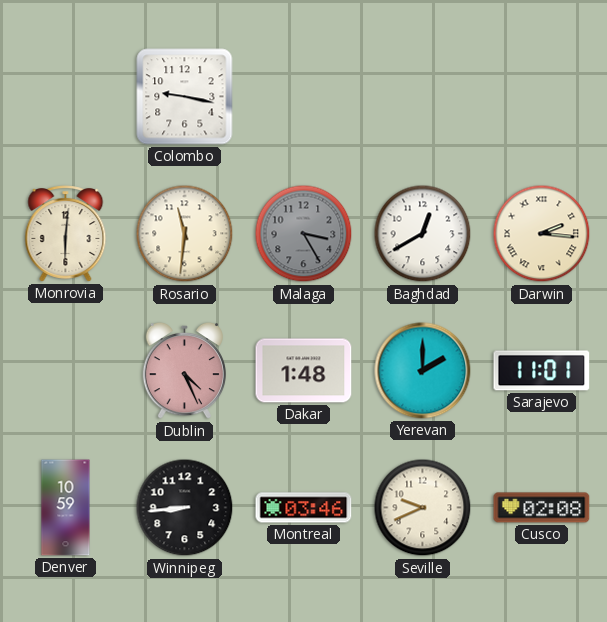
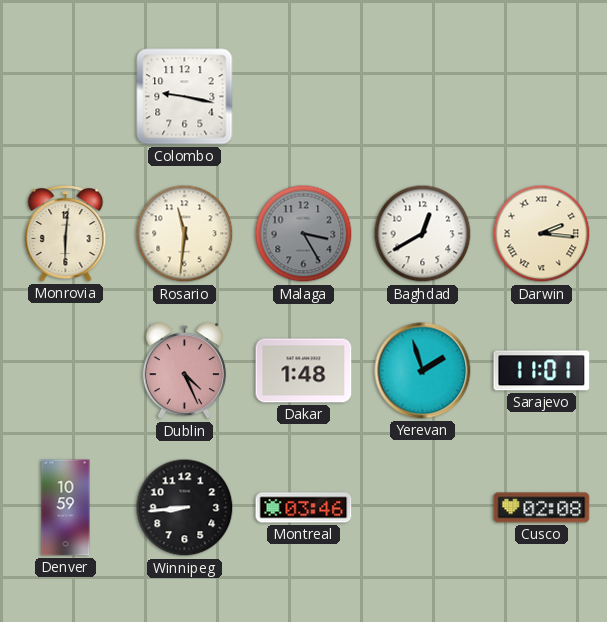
Yerevan: 2:00 -> 1:57
Seville: 9:41 -> none
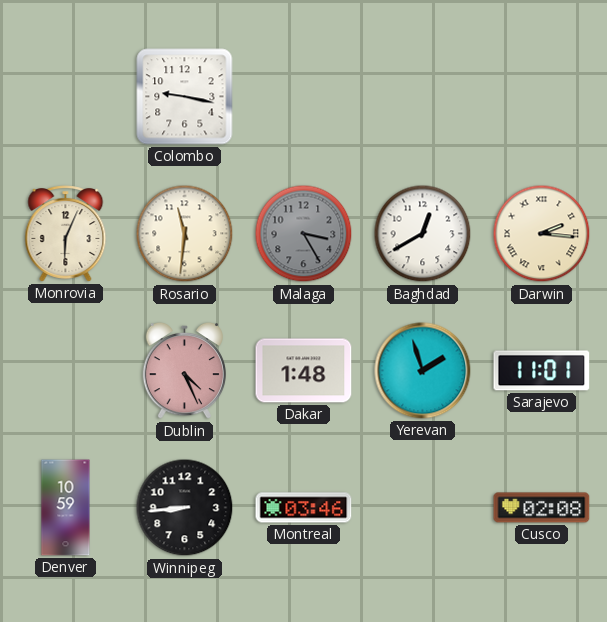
Monrovia: 6:01 -> 6:04
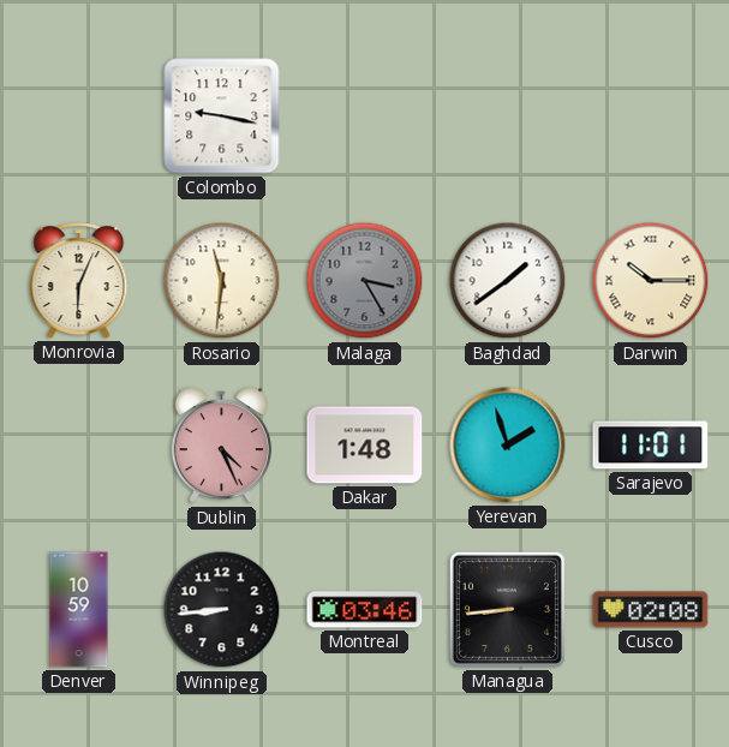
Baghdad: 12:40 -> 1:39
Darwin: 2:16 -> 10:15
Managua: none -> 8:44
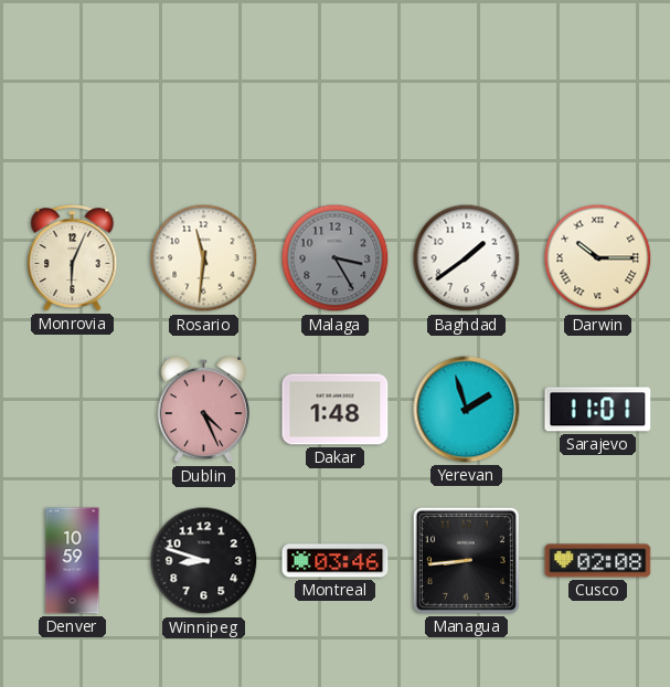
Colombo: 9:17 -> none
Winnipeg: 8:44 -> 8:48
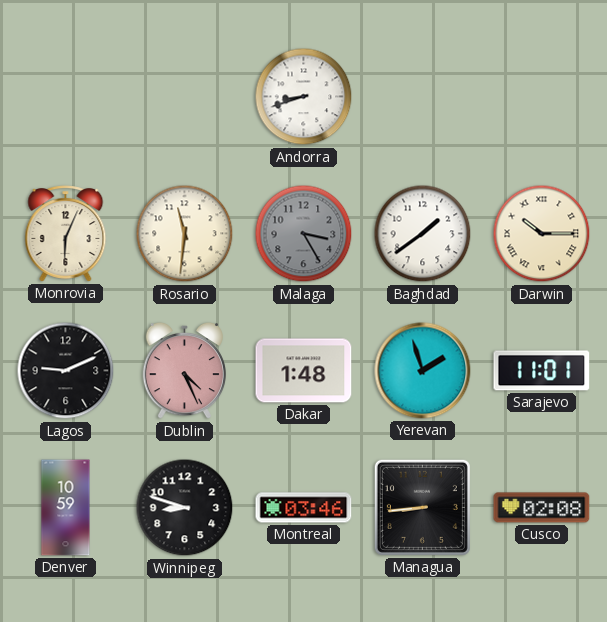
Andorra: none -> 8:42
Lagos: none -> 9:11
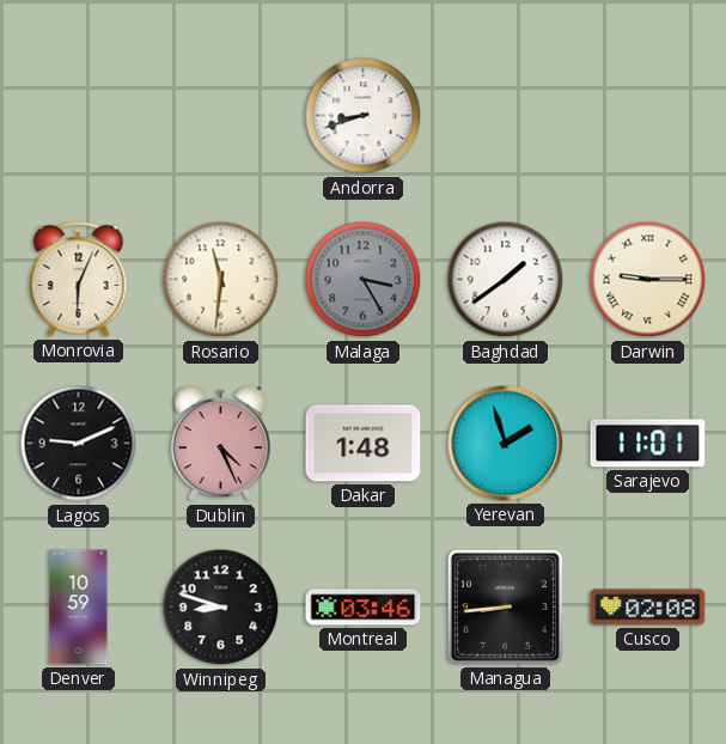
Darwin: 10:15 -> 9:15
